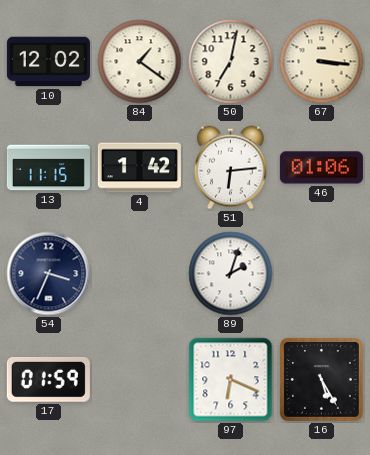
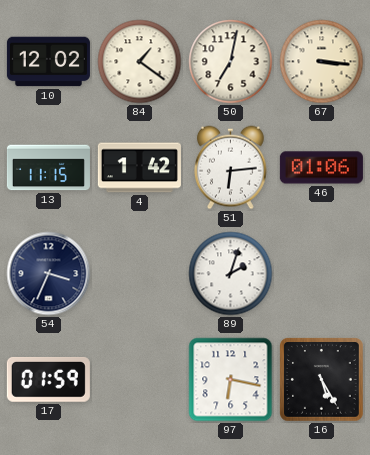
97: 6:19 -> 6:17
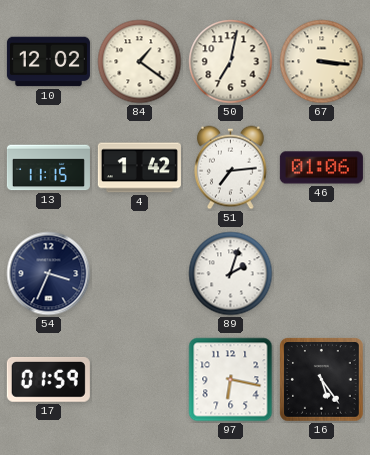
51: 6:14 -> 7:14
16: 5:25 -> 5:24
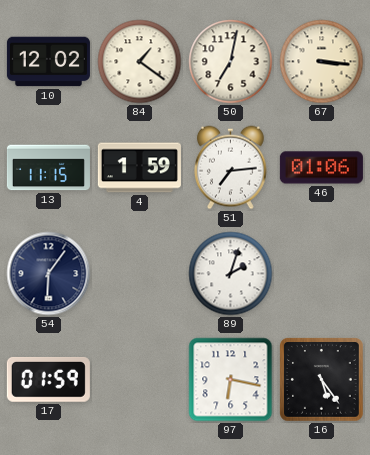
4: 1:42 -> 1:59
54: 3:34 -> 6:06
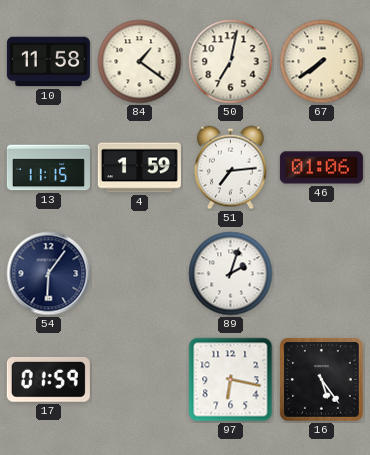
10: 12:02 -> 11:58
67: 3:16 -> 7:39
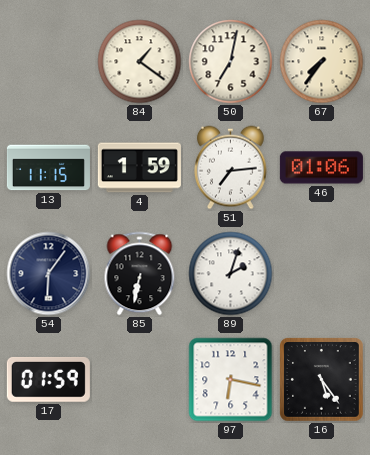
10: 11:58 -> none
67: 7:39 -> 7:36
85: none -> 6:32
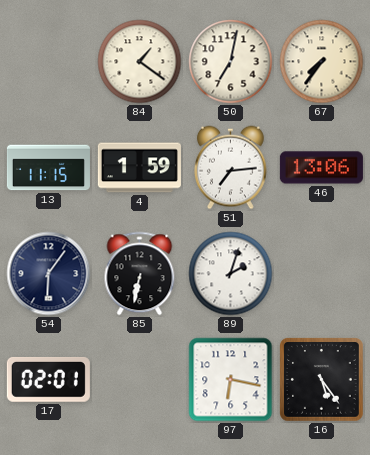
46: 01:06 -> 13:06
17: 01:59 -> 02:01
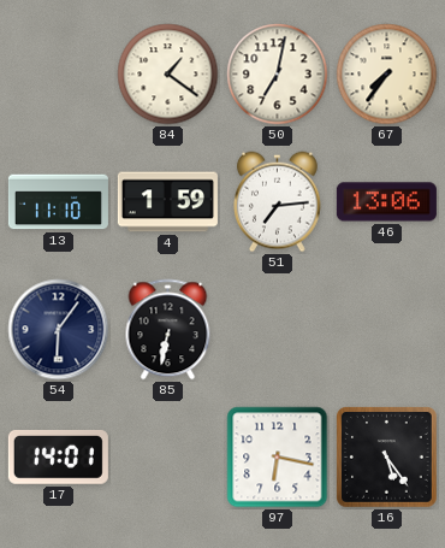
13: 11:15 -> 11:10
89: 2:03 -> none
17: 02:01 -> 14:01
